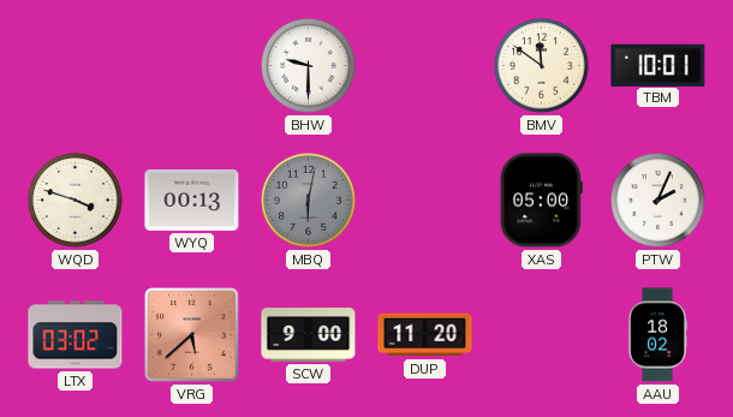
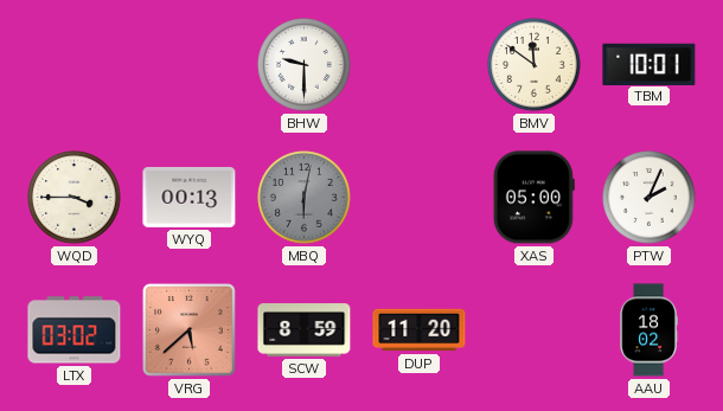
WQD: 3:48 -> 3:45
SCW: 9:00 -> 8:59
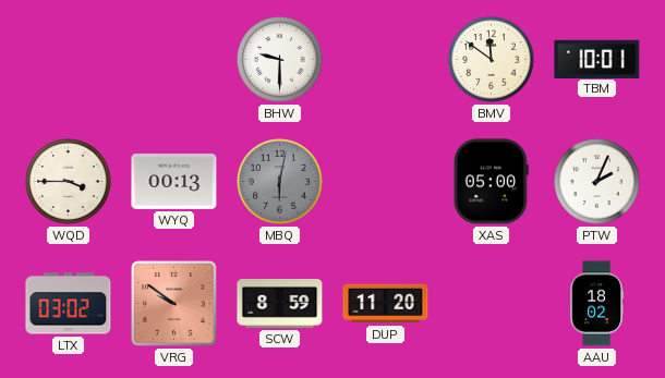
VRG: 5:38 -> 9:51
